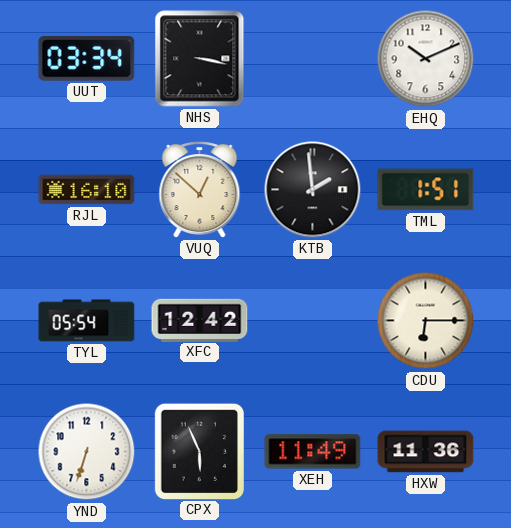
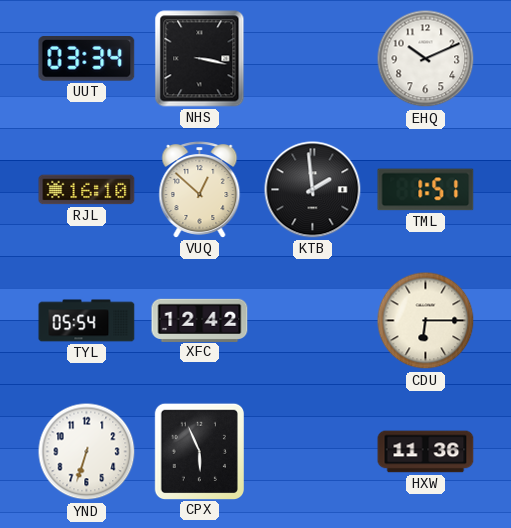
XEH: 11:49 -> none
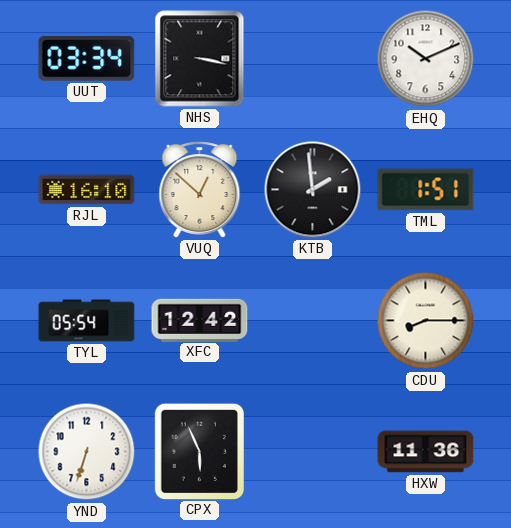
CDU: 6:15 -> 8:15
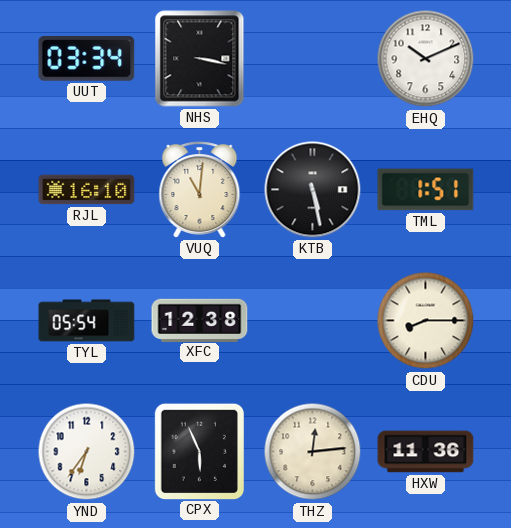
VUQ: 12:52 -> 11:01
KTB: 1:59 -> 5:28
XFC: 12:42 -> 12:38
YND: 6:33 -> 6:36
THZ: none -> 12:14
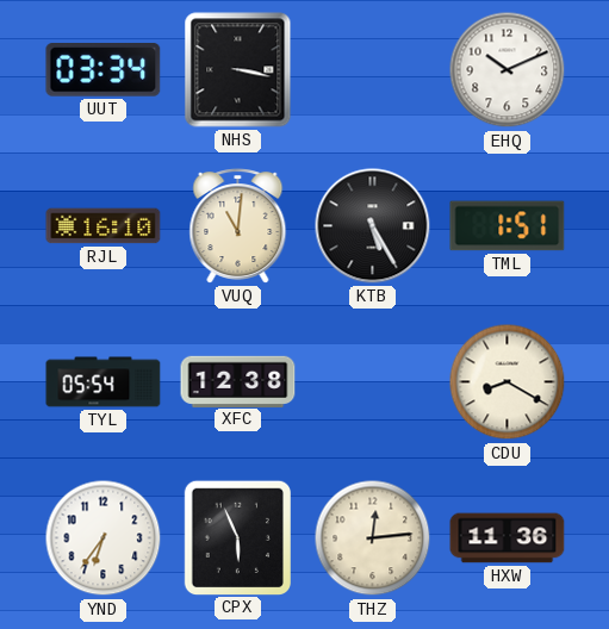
KTB: 5:28 -> 5:25
CDU: 8:15 -> 8:20
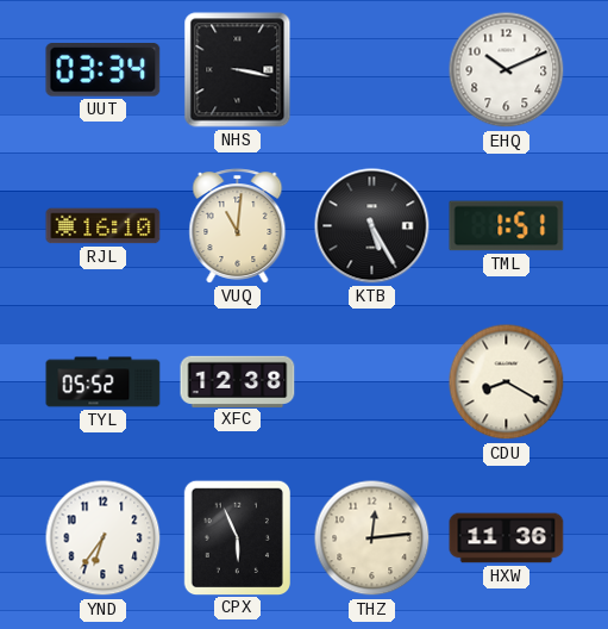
TYL: 05:54 -> 05:52
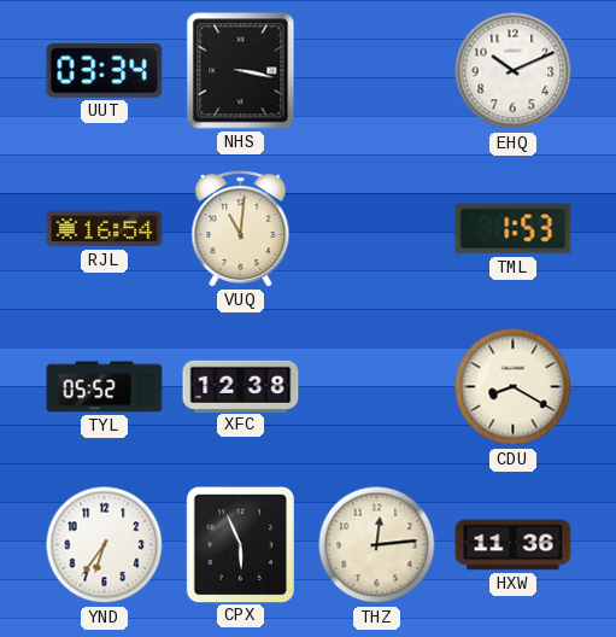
RJL: 16:10 -> 16:54
KTB: 5:25 -> none
TML: 1:51 -> 1:53
